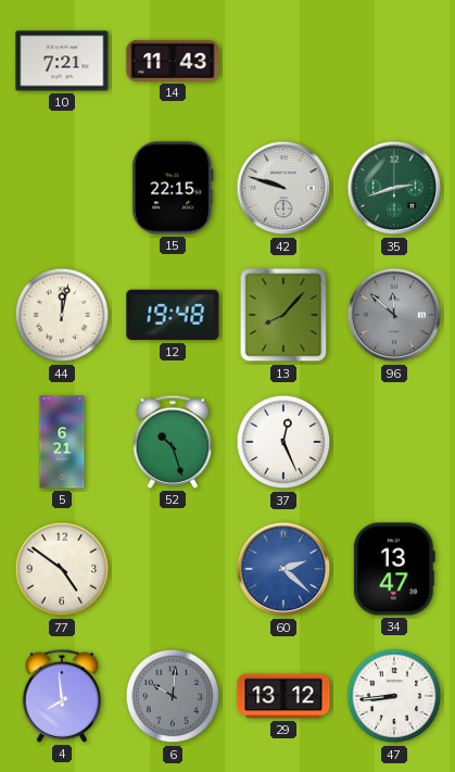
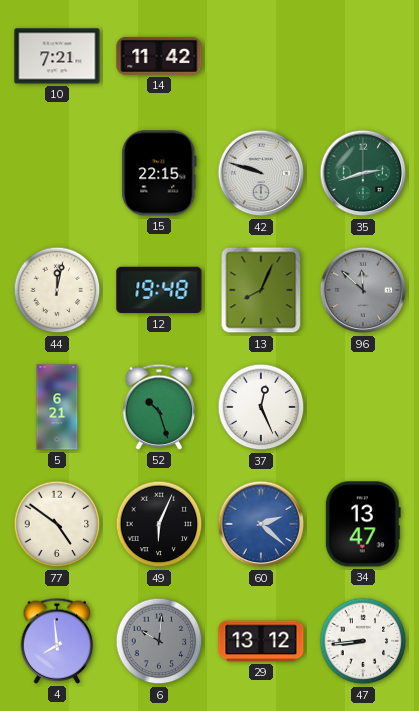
14: 11:43 -> 11:42
13: 8:07 -> 8:04
49: none -> 6:04
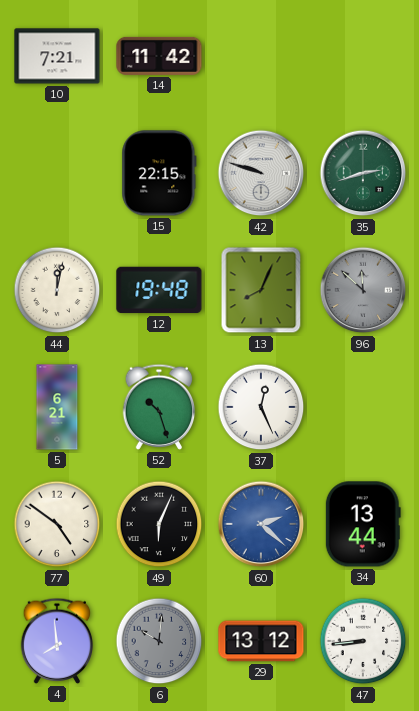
34: 13:47 -> 13:44
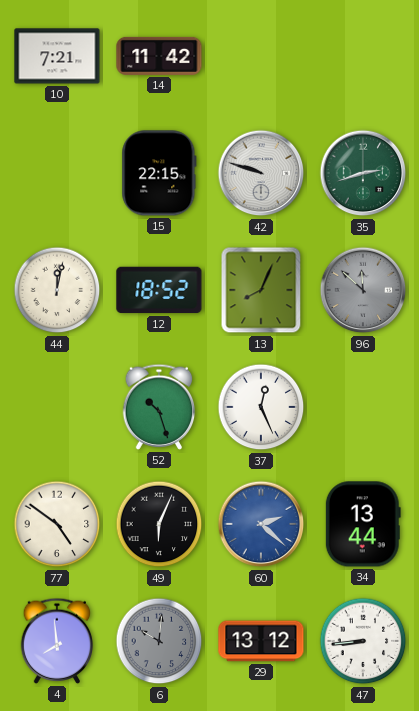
12: 19:48 -> 18:52
5: 6:21 -> none
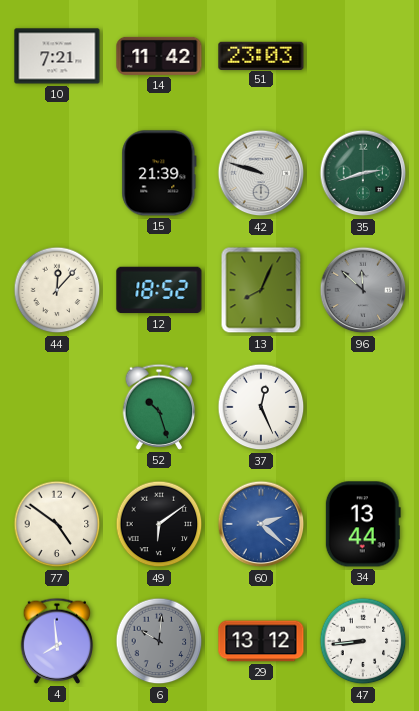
51: none -> 23:03
15: 22:15 -> 21:39
44: 12:02 -> 12:07
49: 6:04 -> 6:09
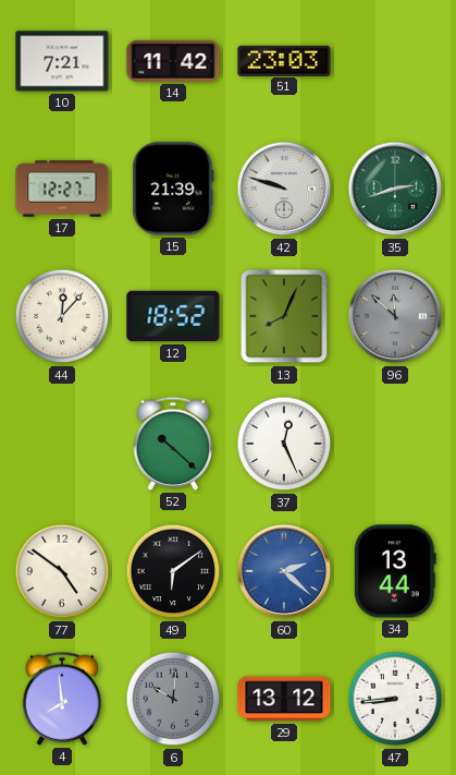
17: none -> 12:27
52: 10:27 -> 10:22
